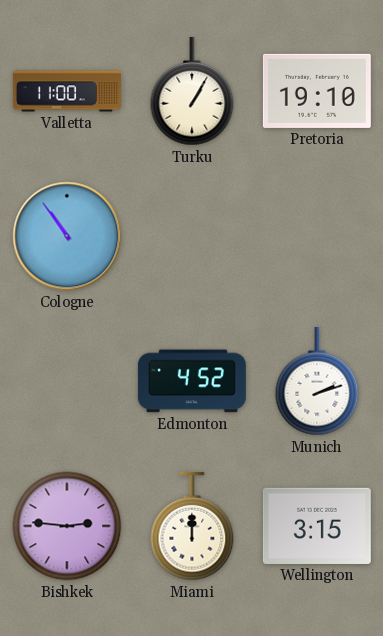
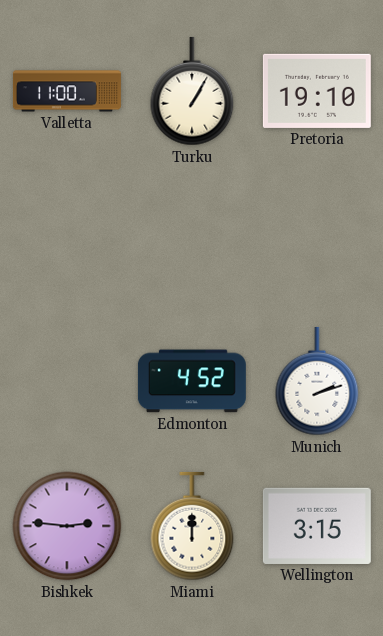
Cologne: 10:54 -> none
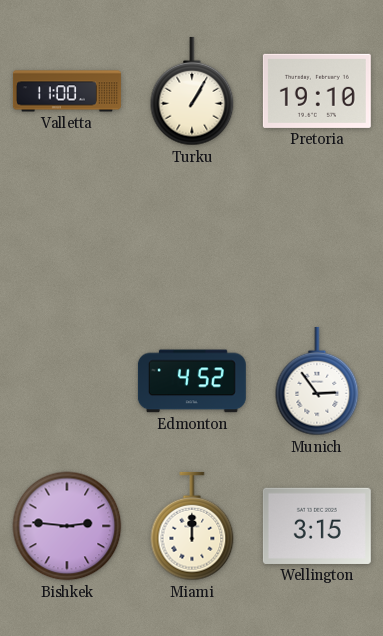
Munich: 2:12 -> 2:54
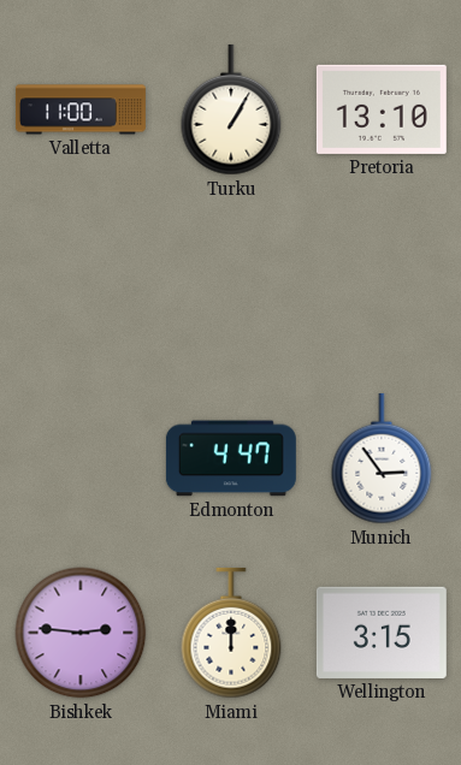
Pretoria: 19:10 -> 13:10
Edmonton: 4:52 -> 4:47
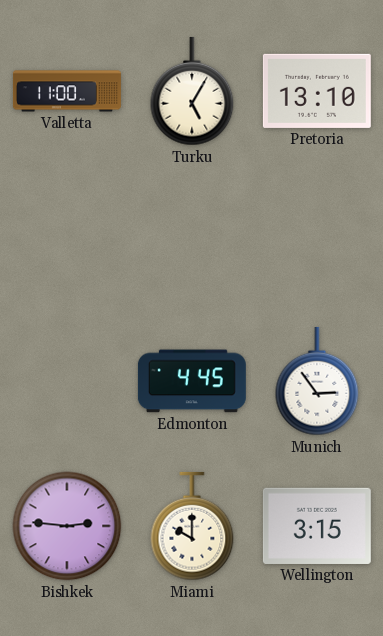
Turku: 1:05 -> 5:05
Edmonton: 4:47 -> 4:45
Miami: 12:00 -> 10:00
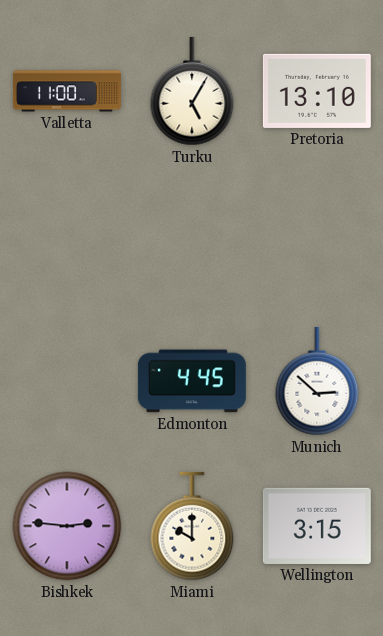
Munich: 2:54 -> 2:52
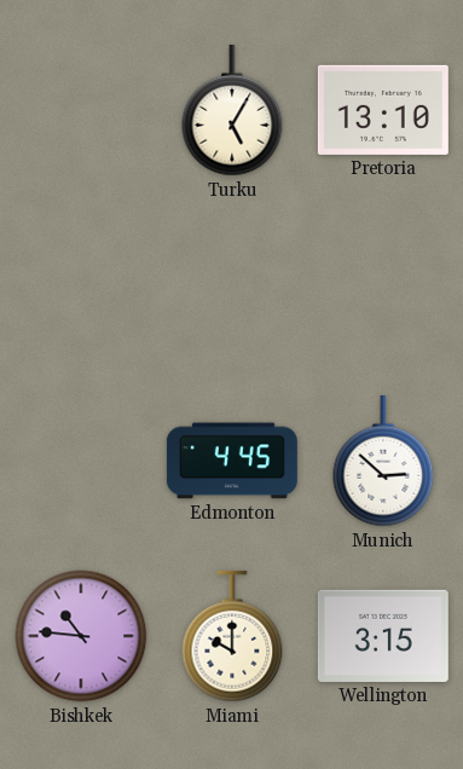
Valletta: 11:00 -> none
Bishkek: 2:46 -> 10:46
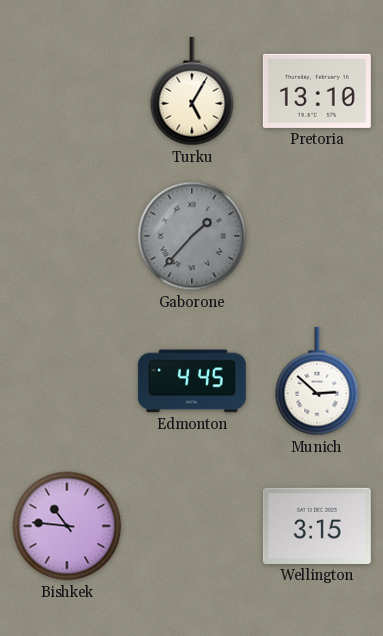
Gaborone: none -> 1:37
Miami: 10:00 -> none
